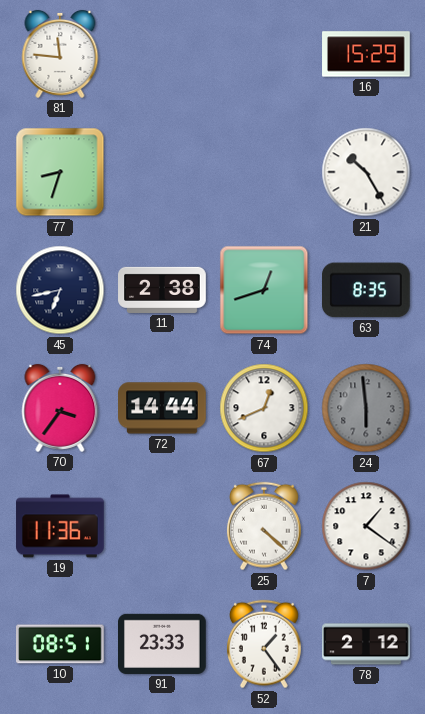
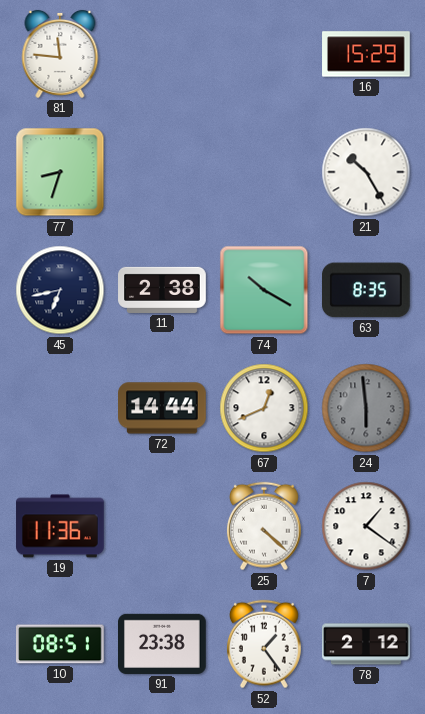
74: 12:42 -> 10:20
70: 3:36 -> none
91: 23:33 -> 23:38
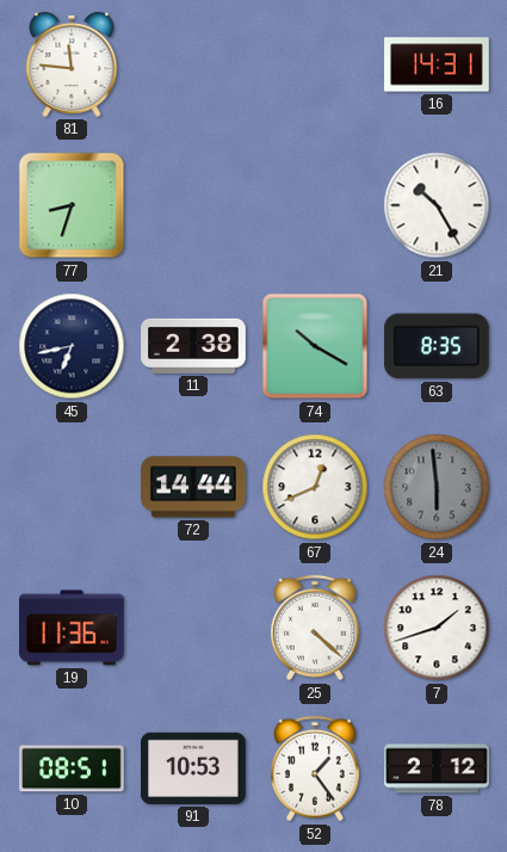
16: 15:29 -> 14:31
7: 1:21 -> 1:42
91: 23:38 -> 10:53
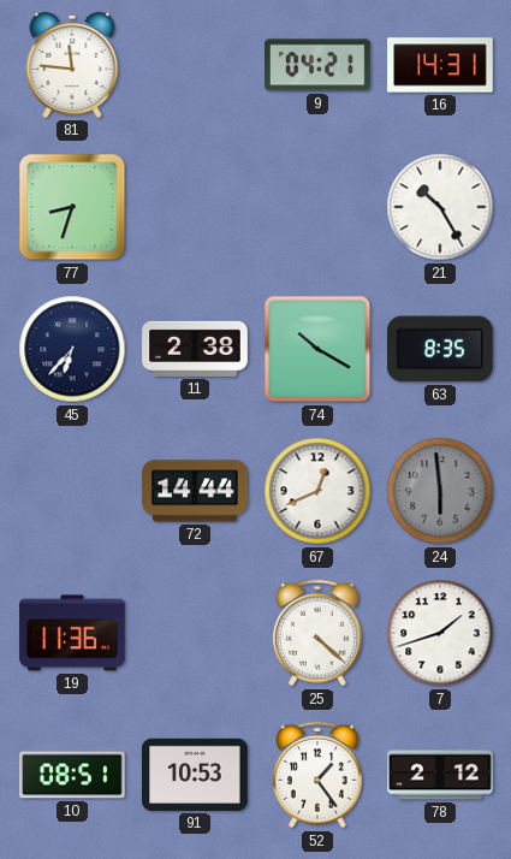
9: none -> 04:21
45: 6:43 -> 6:37
